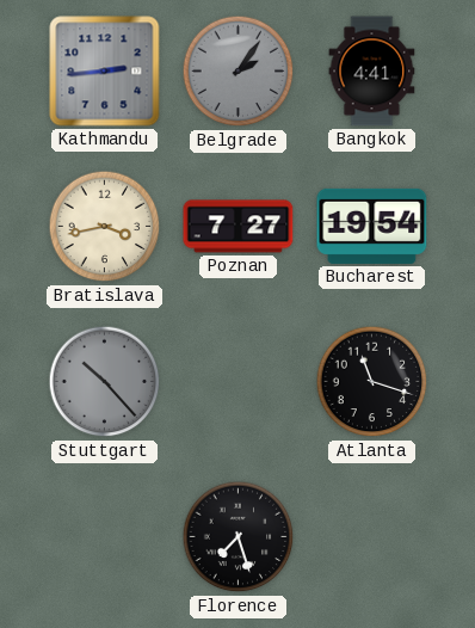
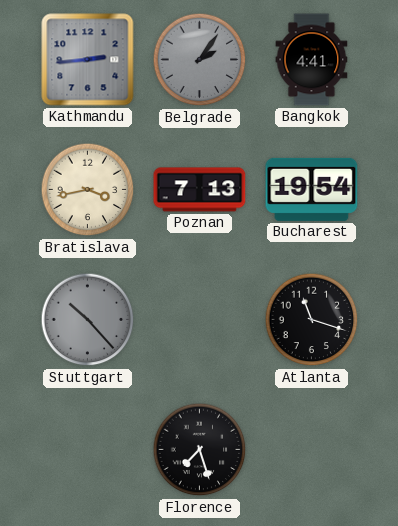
Poznan: 7:27 -> 7:13
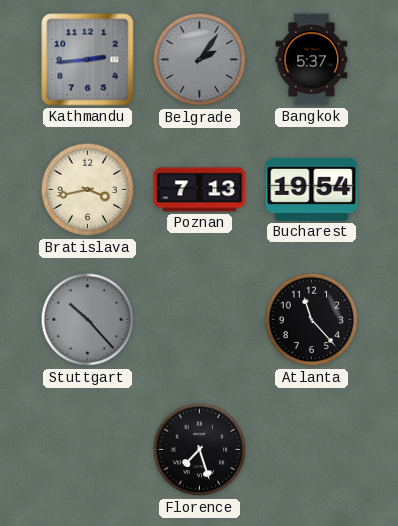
Bangkok: 4:41 -> 5:37
Atlanta: 11:18 -> 11:23
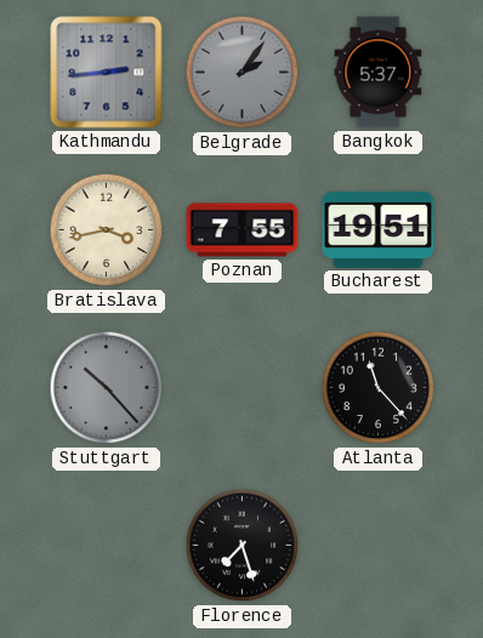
Poznan: 7:13 -> 7:55
Bucharest: 19:54 -> 19:51
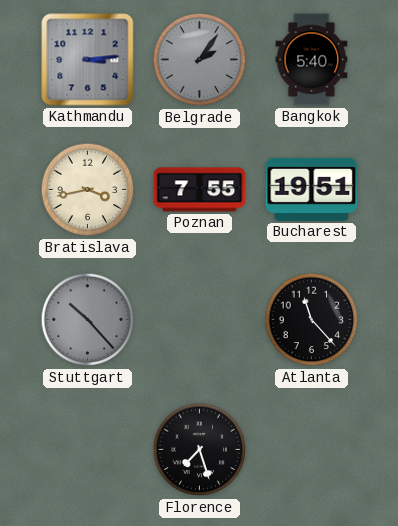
Kathmandu: 2:44 -> 3:14
Bangkok: 5:37 -> 5:40
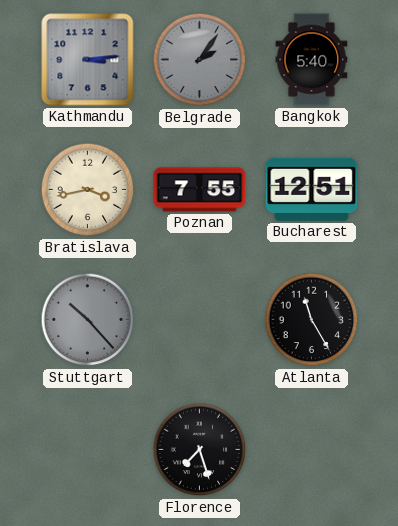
Bucharest: 19:51 -> 12:51
Atlanta: 11:23 -> 11:25
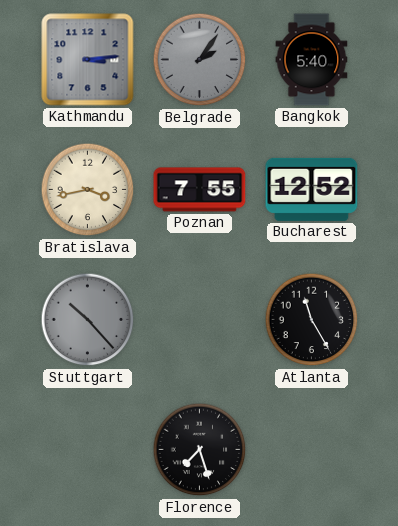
Bucharest: 12:51 -> 12:52
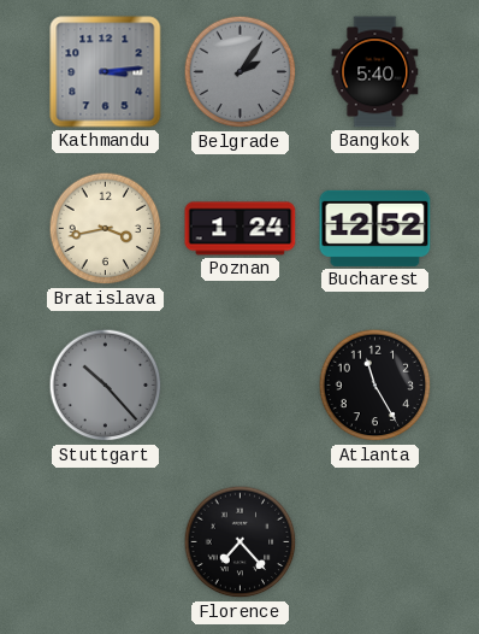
Poznan: 7:55 -> 1:24
Florence: 7:27 -> 7:23
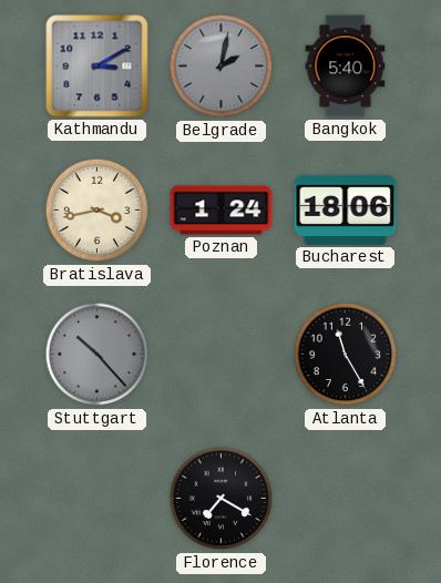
Kathmandu: 3:14 -> 3:10
Belgrade: 2:06 -> 2:02
Bucharest: 12:52 -> 18:06
Florence: 7:23 -> 7:20
